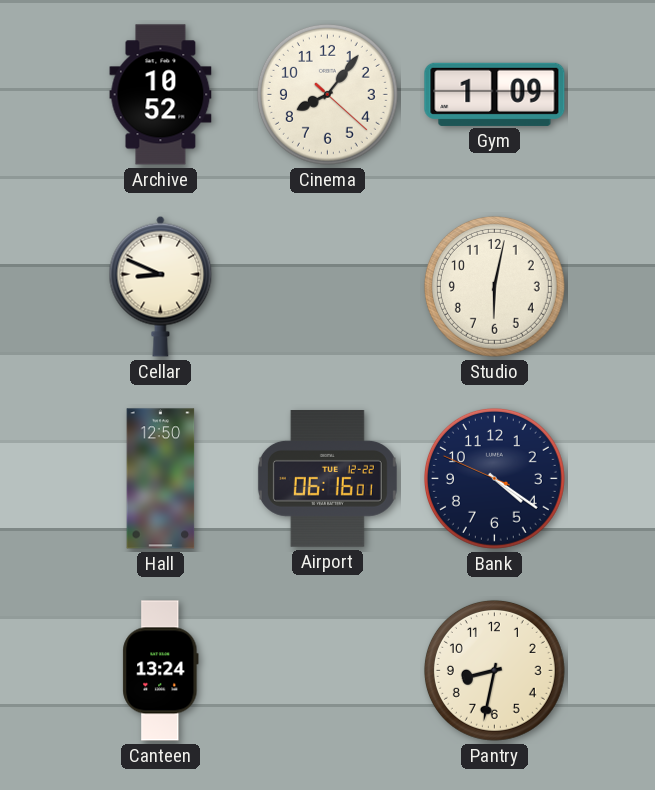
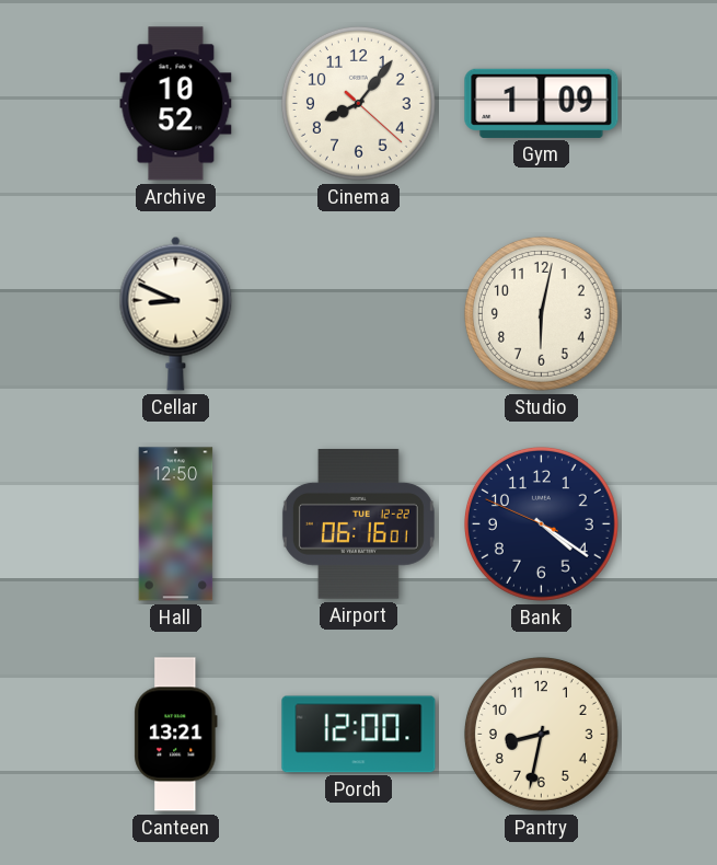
Canteen: 13:24 -> 13:21
Porch: none -> 12:00
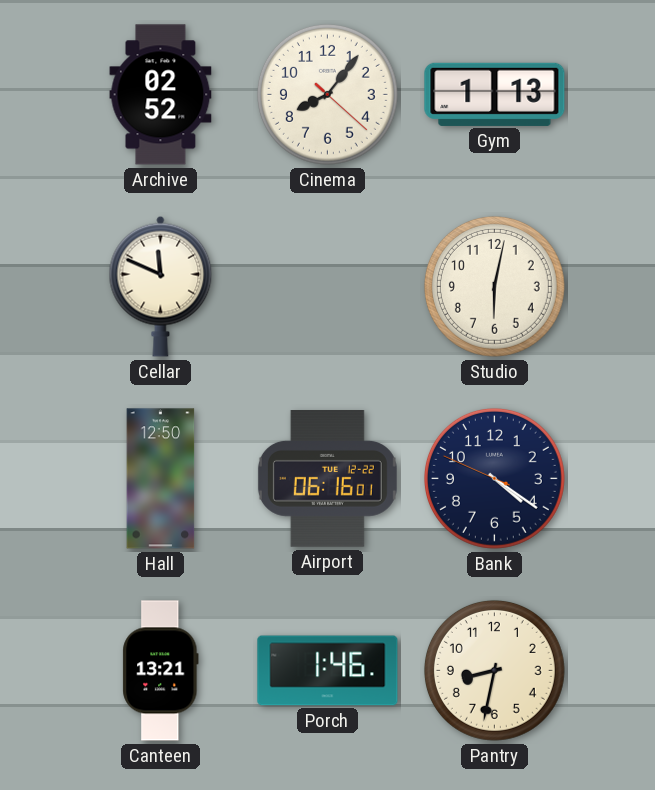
Archive: 10:52 -> 02:52
Gym: 1:09 -> 1:13
Cellar: 8:49 -> 11:49
Porch: 12:00 -> 1:46
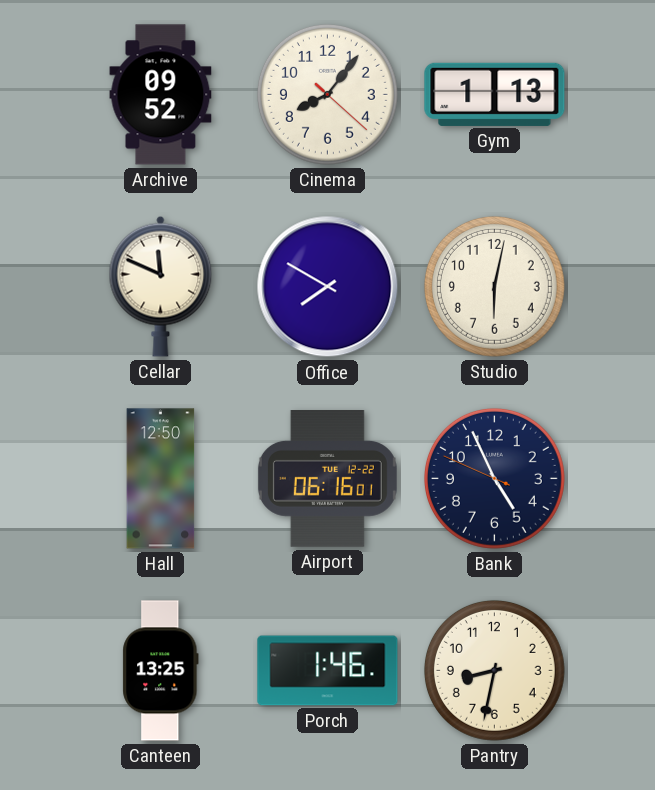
Archive: 02:52 -> 09:52
Office: none -> 7:50
Bank: 4:20 -> 4:55
Canteen: 13:21 -> 13:25
